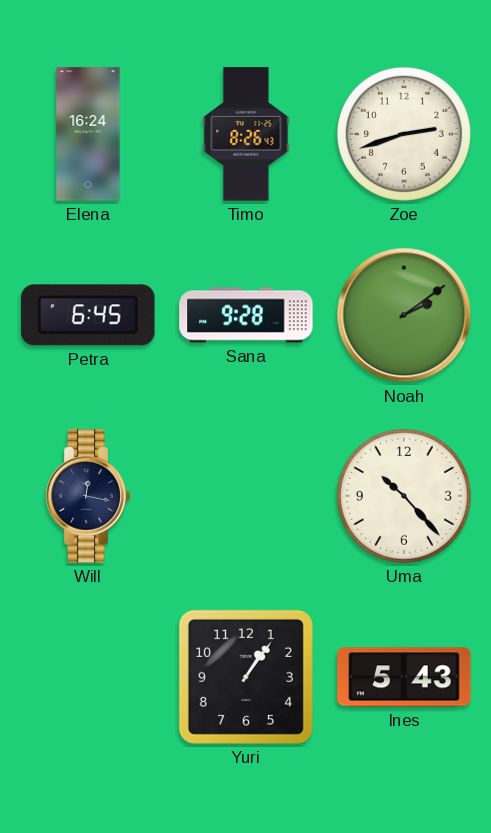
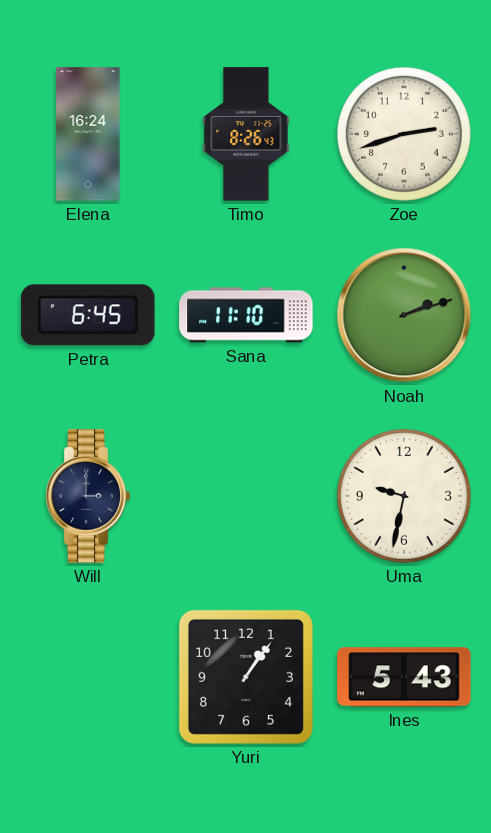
Sana: 9:28 -> 11:10
Noah: 2:09 -> 2:12
Will: 12:17 -> 3:00
Uma: 10:23 -> 9:32
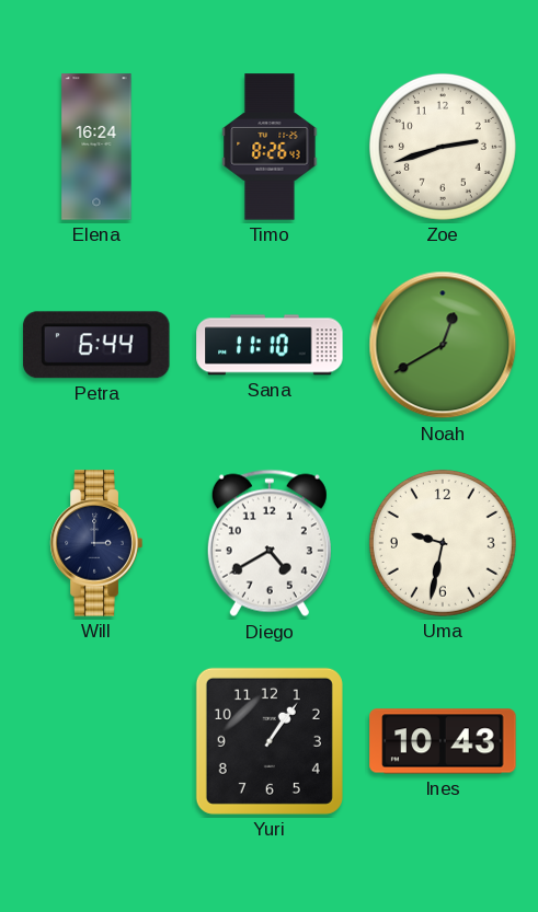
Petra: 6:45 -> 6:44
Noah: 2:12 -> 12:40
Diego: none -> 4:40
Ines: 5:43 -> 10:43
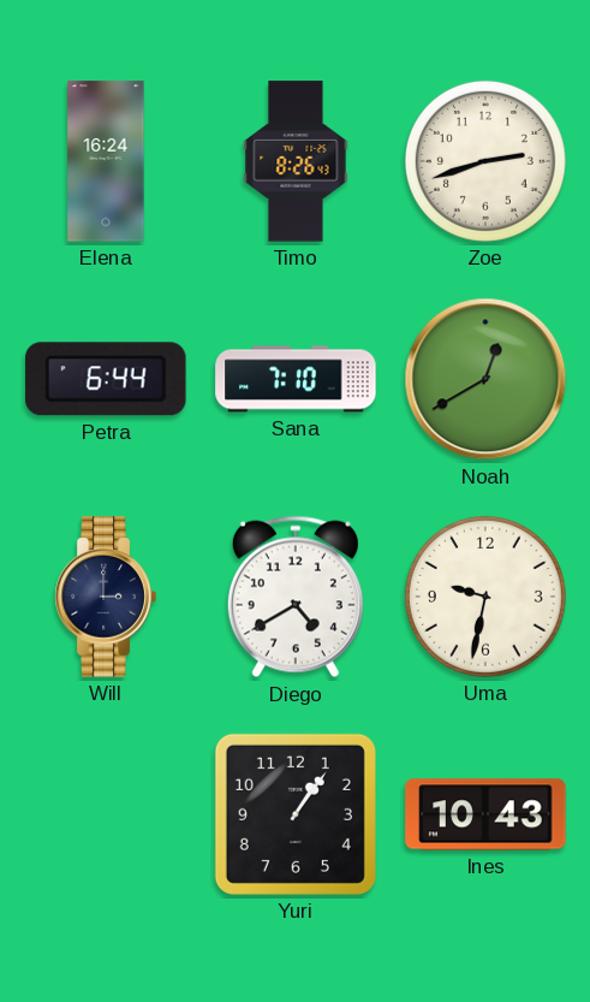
Sana: 11:10 -> 7:10
